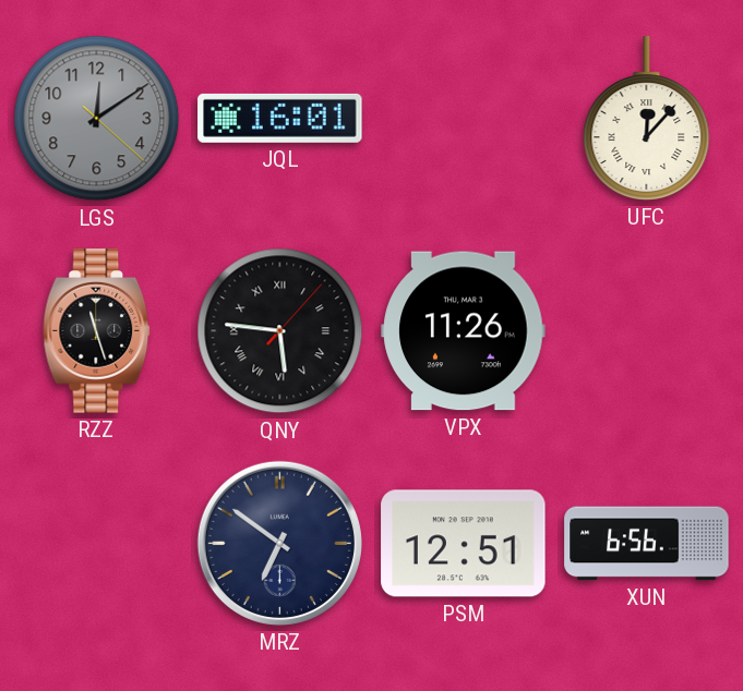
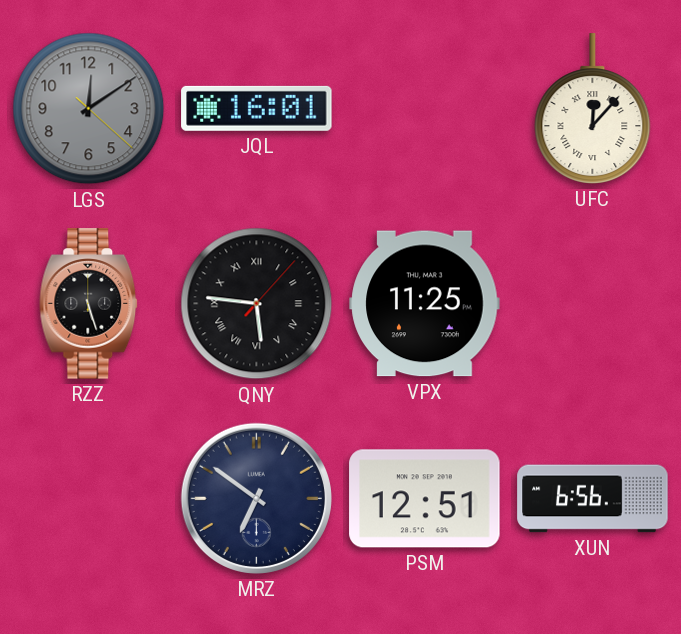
RZZ: 11:27 -> 5:27
VPX: 11:26 -> 11:25
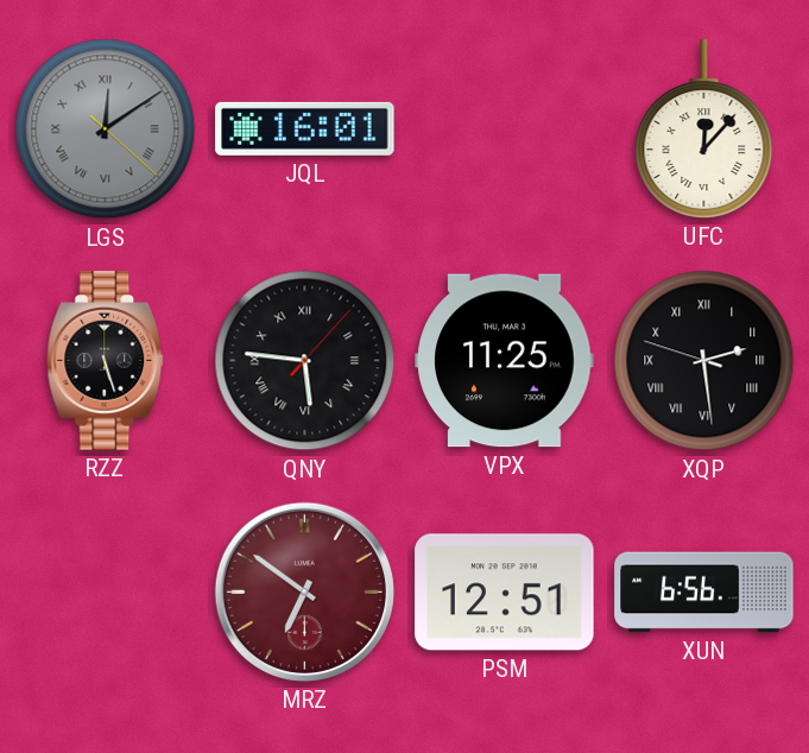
LGS numerals: Arabic -> Roman
XQP: none -> 2:28
MRZ dial: navy -> burgundy
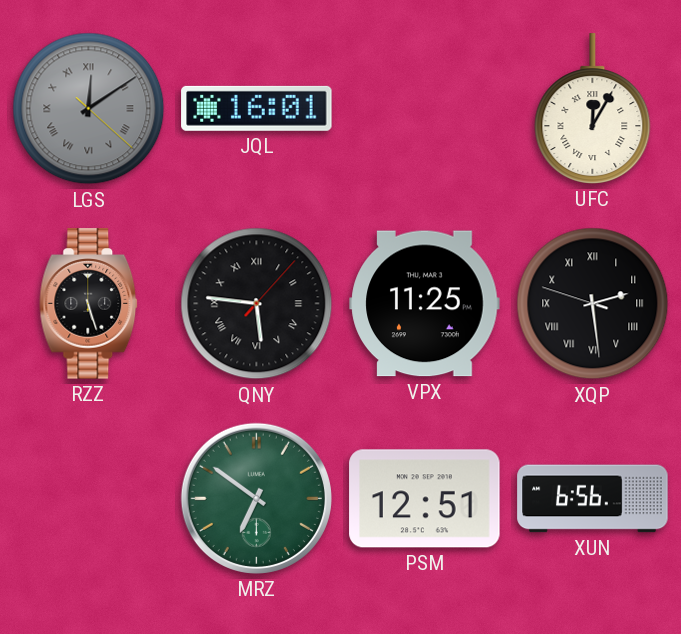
UFC: 12:07 -> 12:05
MRZ dial: burgundy -> green
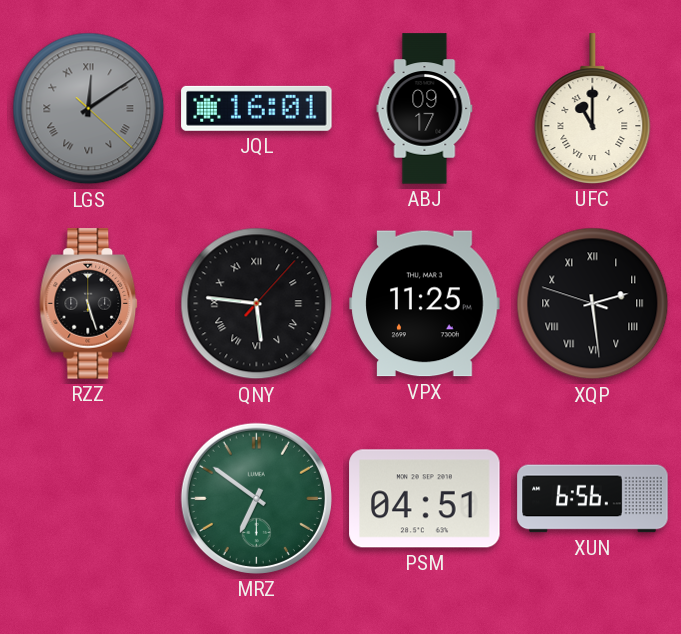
ABJ: none -> 09:17
UFC: 12:05 -> 11:00
PSM: 12:51 -> 04:51
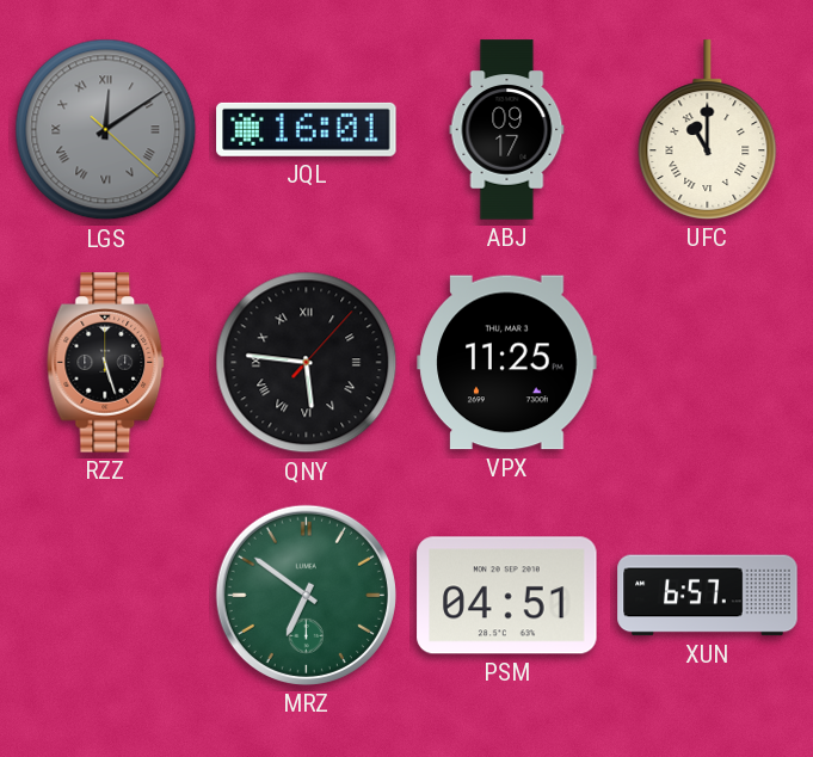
XQP: 2:28 -> none
XUN: 6:56 -> 6:57
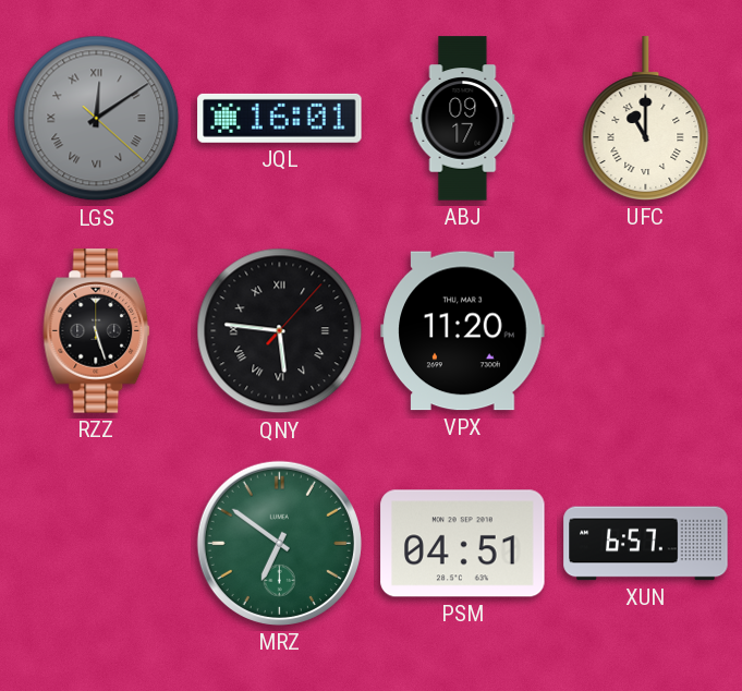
VPX: 11:25 -> 11:20
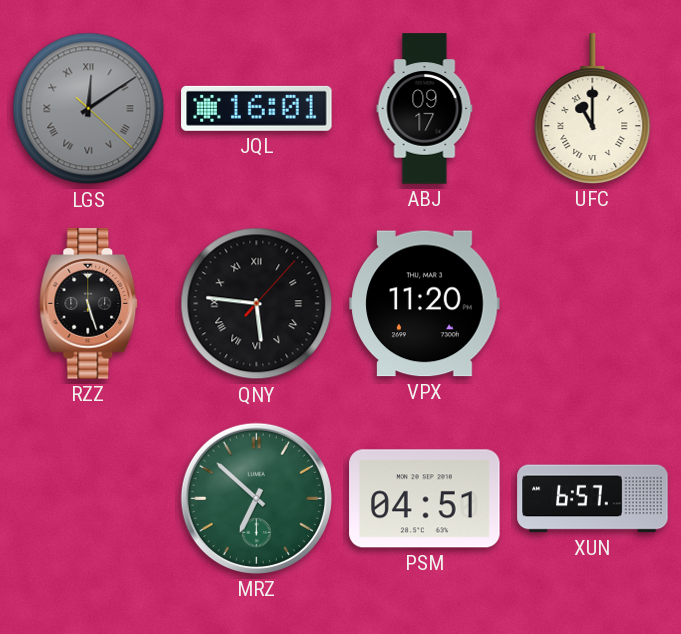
MRZ: 6:51 -> 6:52
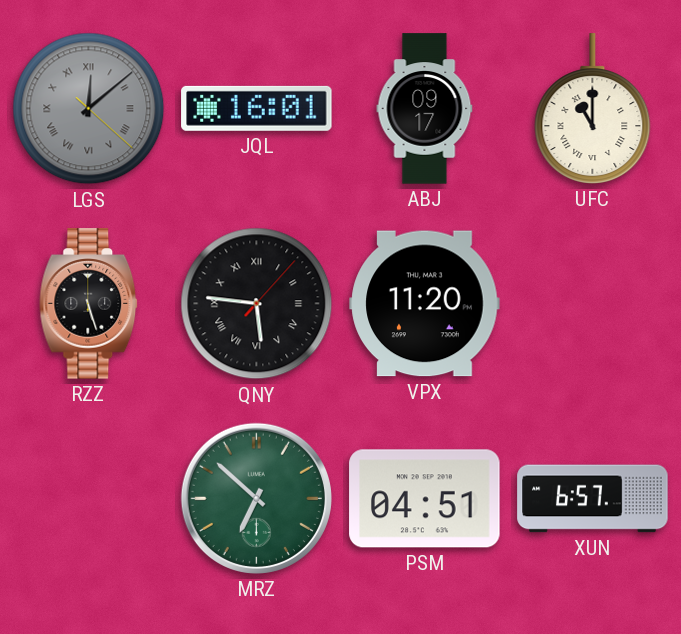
LGS: 12:09 -> 12:08
